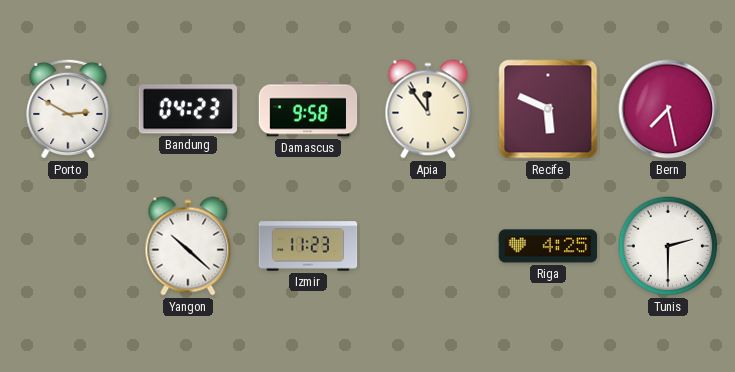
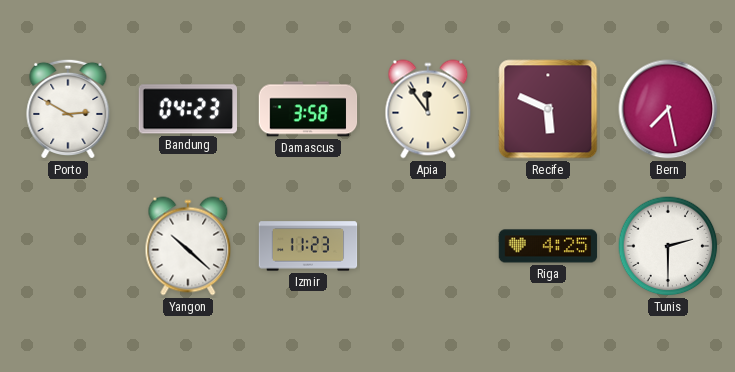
Damascus: 9:58 -> 3:58
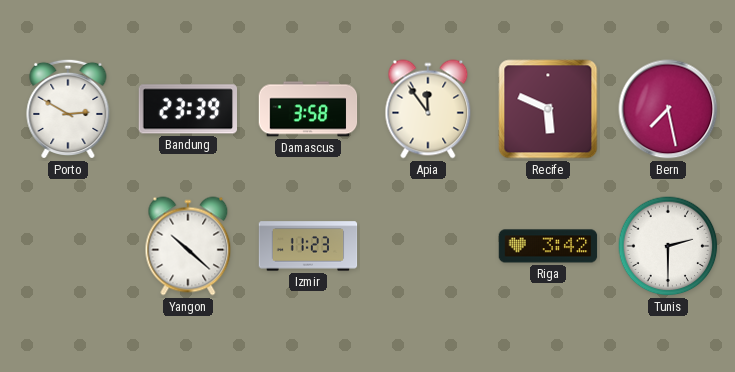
Bandung: 04:23 -> 23:39
Riga: 4:25 -> 3:42
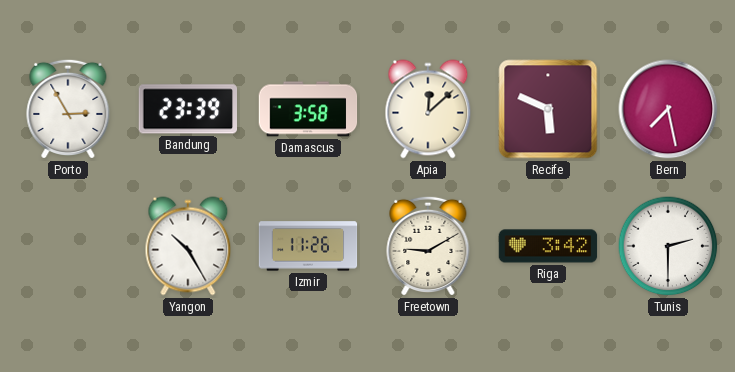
Porto: 2:50 -> 2:55
Apia: 11:54 -> 12:08
Yangon: 10:22 -> 10:25
Izmir: 11:23 -> 11:26
Freetown: none -> 9:10
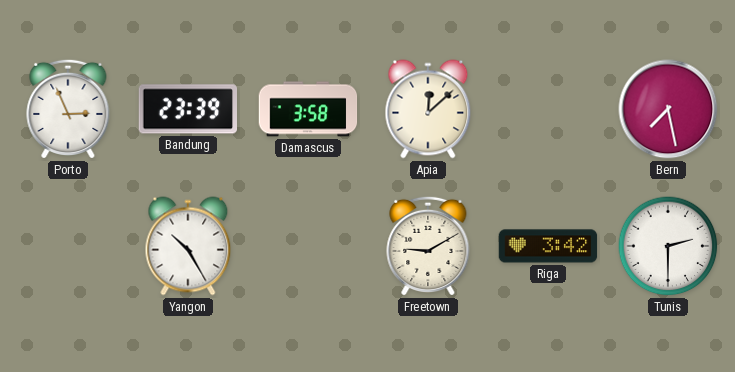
Porto: 2:55 -> 2:56
Recife: 5:49 -> none
Izmir: 11:26 -> none
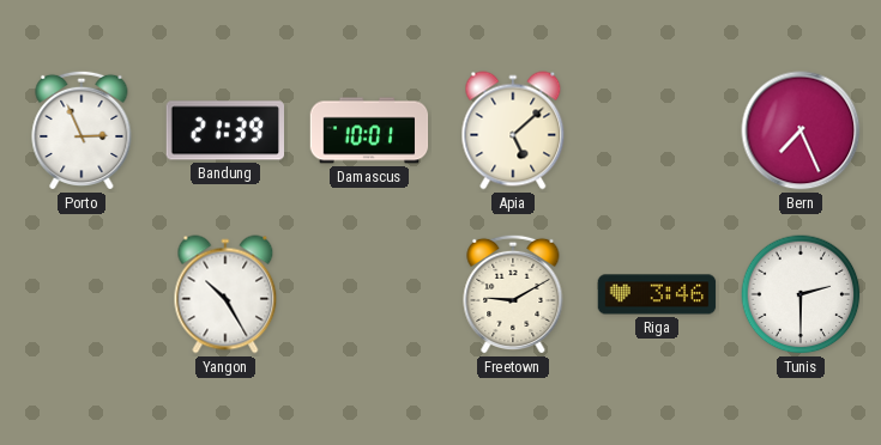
Bandung: 23:39 -> 21:39
Damascus: 3:58 -> 10:01
Apia: 12:08 -> 5:08
Bern: 7:28 -> 7:26
Riga: 3:42 -> 3:46
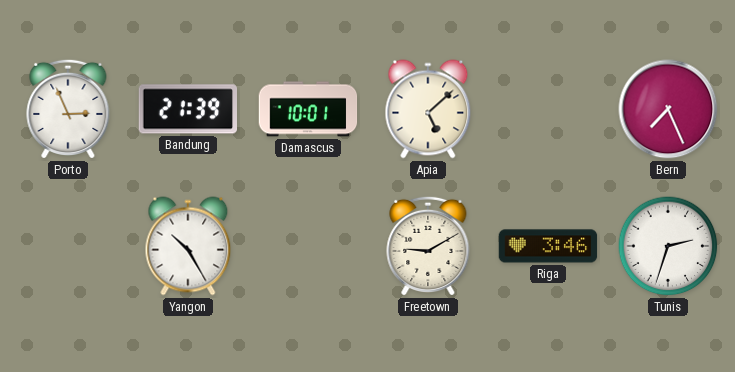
Tunis: 2:30 -> 2:33
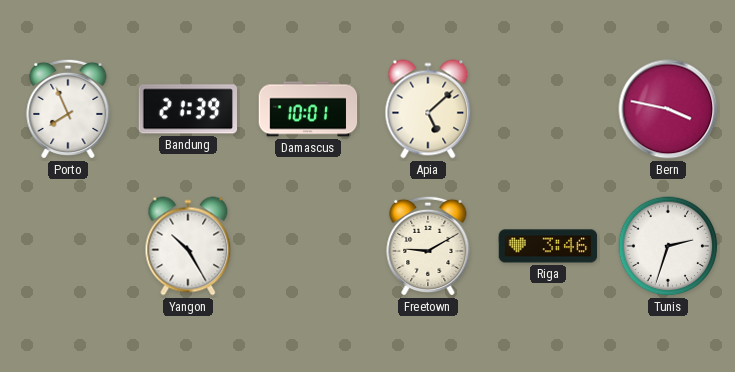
Porto: 2:56 -> 7:56
Bern: 7:26 -> 3:47
